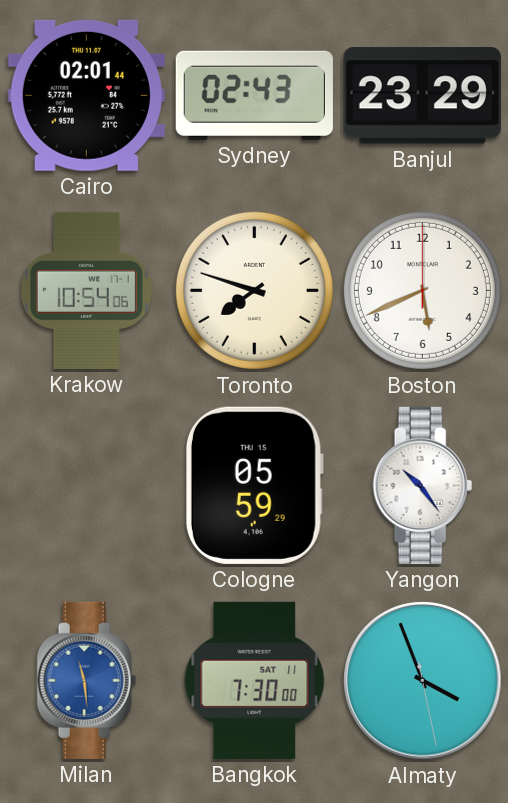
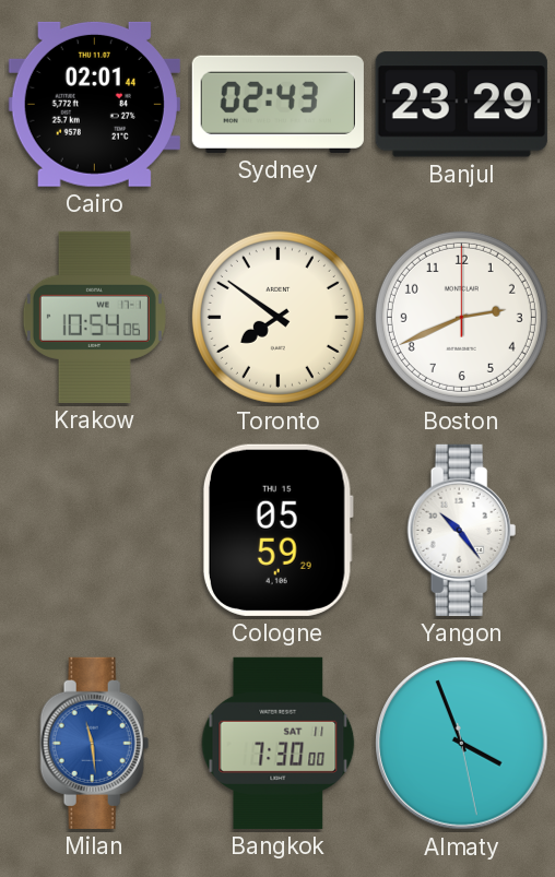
Toronto: 7:48 -> 7:51
Boston: 5:41 -> 2:41
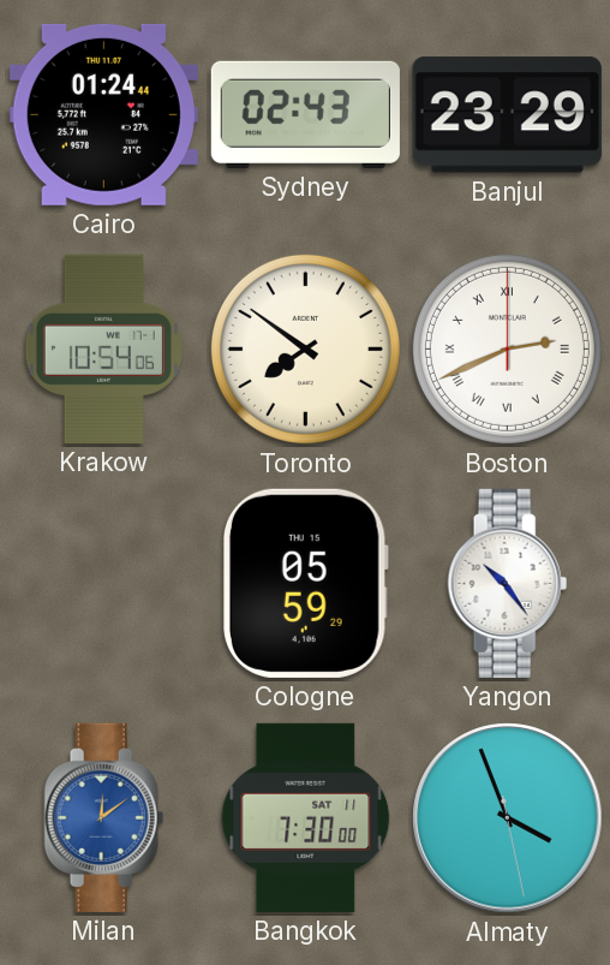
Cairo: 02:01 -> 01:24
Boston numerals: Arabic -> Roman
Milan: 11:29 -> 12:09
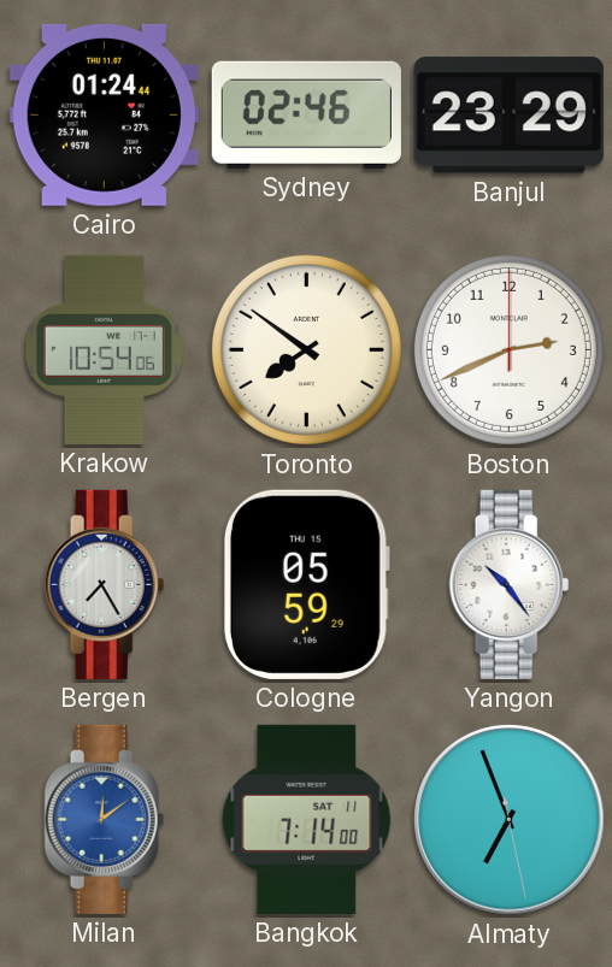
Sydney: 02:43 -> 02:46
Boston numerals: Roman -> Arabic
Bergen: none -> 7:25
Bangkok: 7:30 -> 7:14
Almaty: 3:56 -> 6:56
